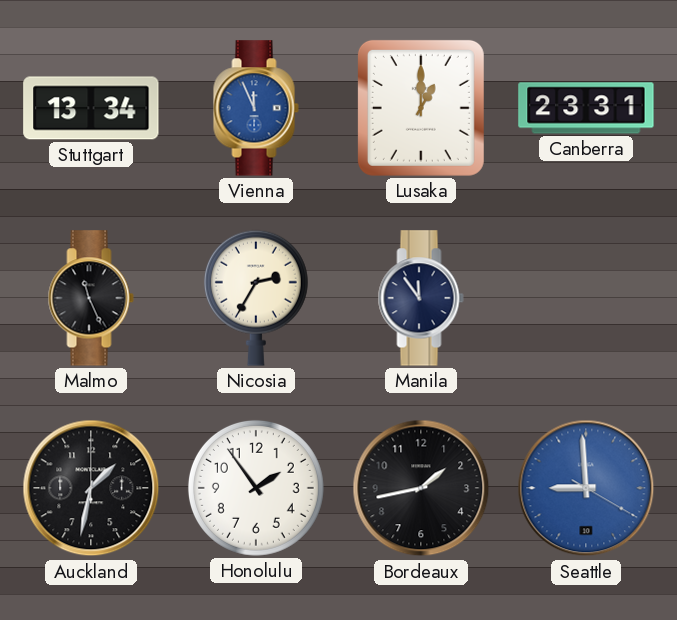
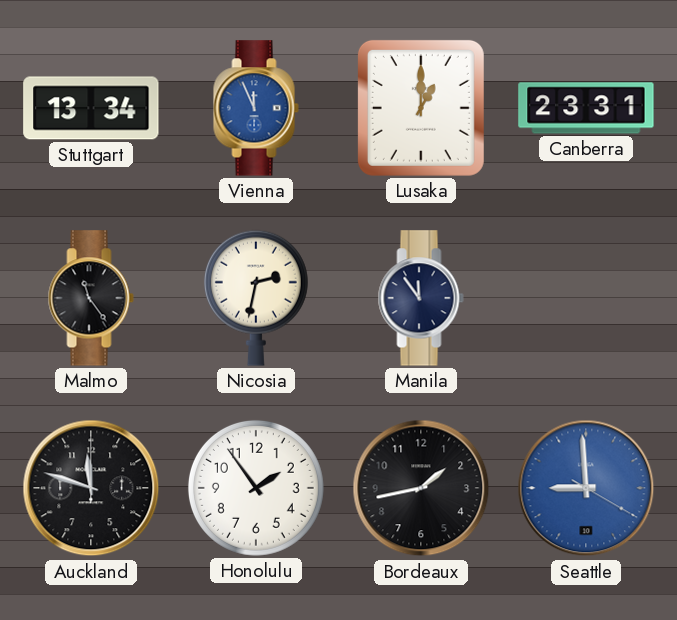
Malmo: 11:26 -> 11:24
Nicosia: 2:35 -> 2:32
Auckland: 1:32 -> 11:48
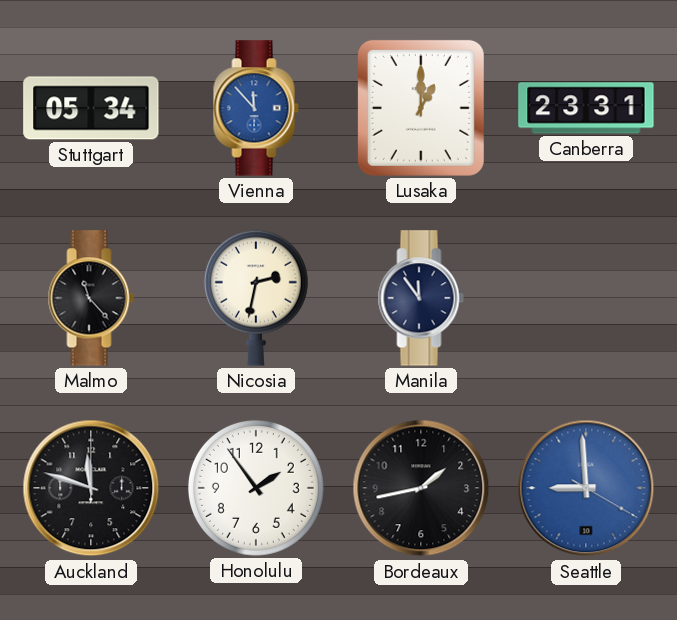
Stuttgart: 13:34 -> 05:34
Vienna: 11:56 -> 11:53
Malmo: 11:24 -> 11:23
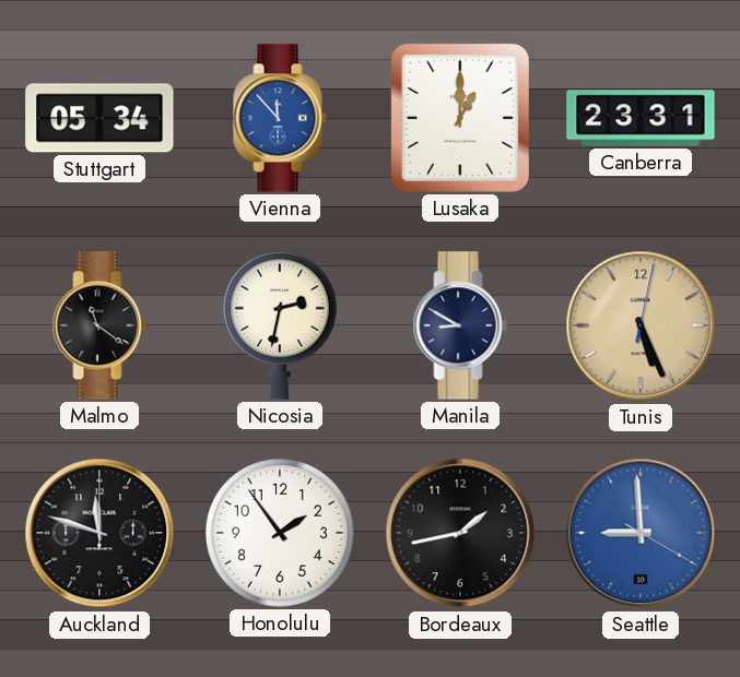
Malmo: 11:23 -> 11:21
Manila: 11:54 -> 8:50
Tunis: none -> 5:26
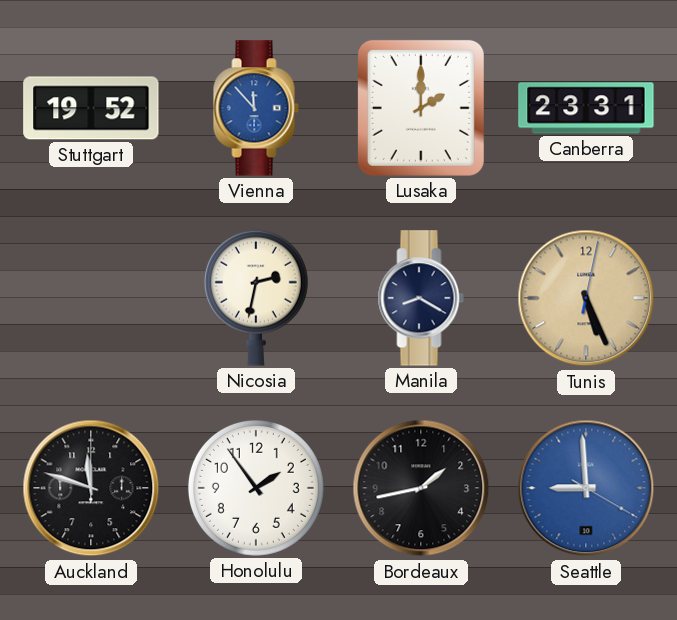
Stuttgart: 05:34 -> 19:52
Lusaka: 1:00 -> 2:00
Malmo: 11:21 -> none
Manila: 8:50 -> 8:20
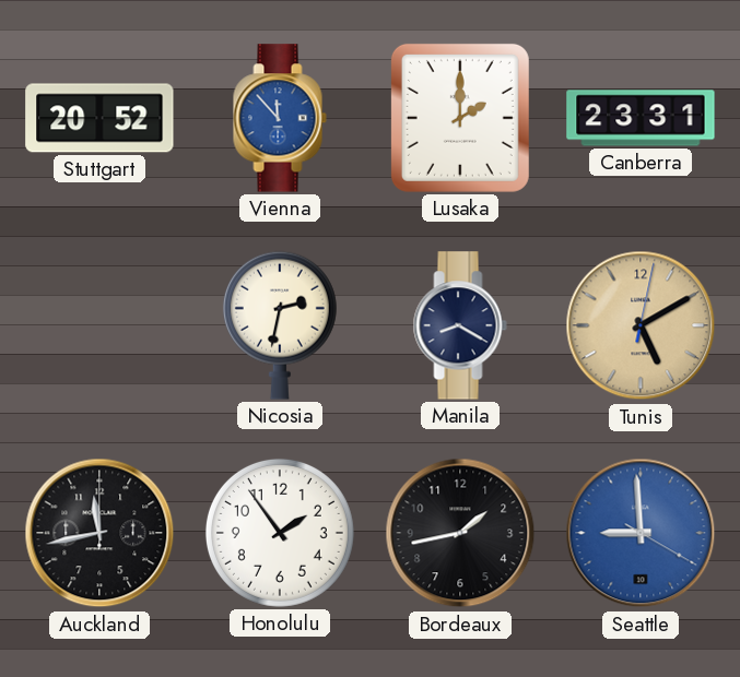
Stuttgart: 19:52 -> 20:52
Tunis: 5:26 -> 5:10
Auckland: 11:48 -> 11:43
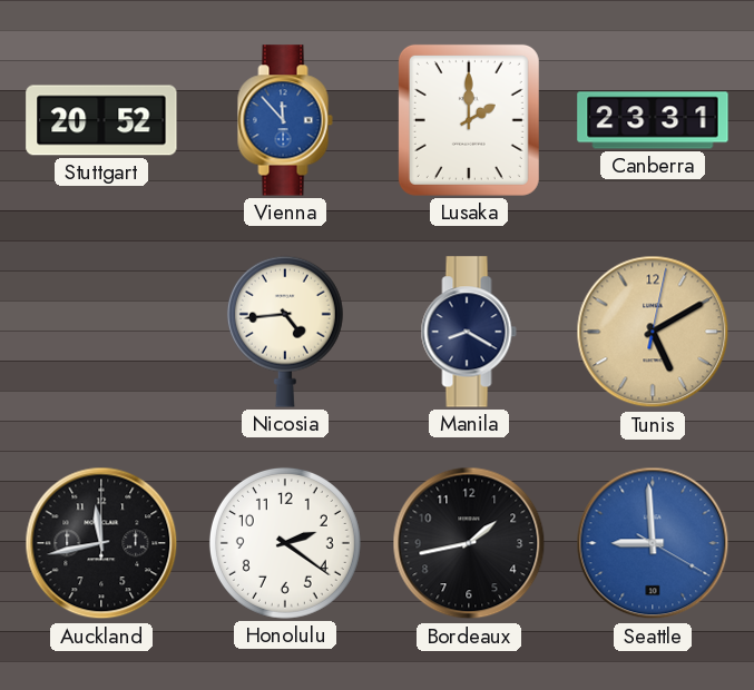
Nicosia: 2:32 -> 4:44
Honolulu: 1:54 -> 2:21
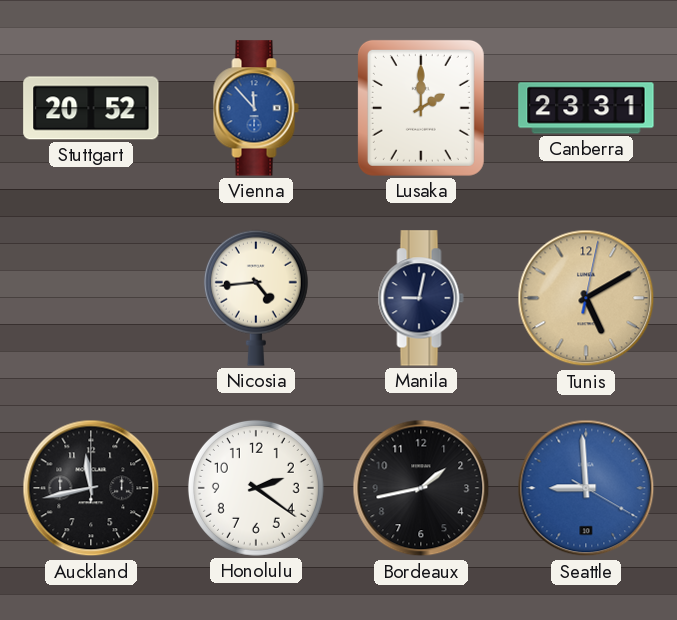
Manila: 8:20 -> 9:02
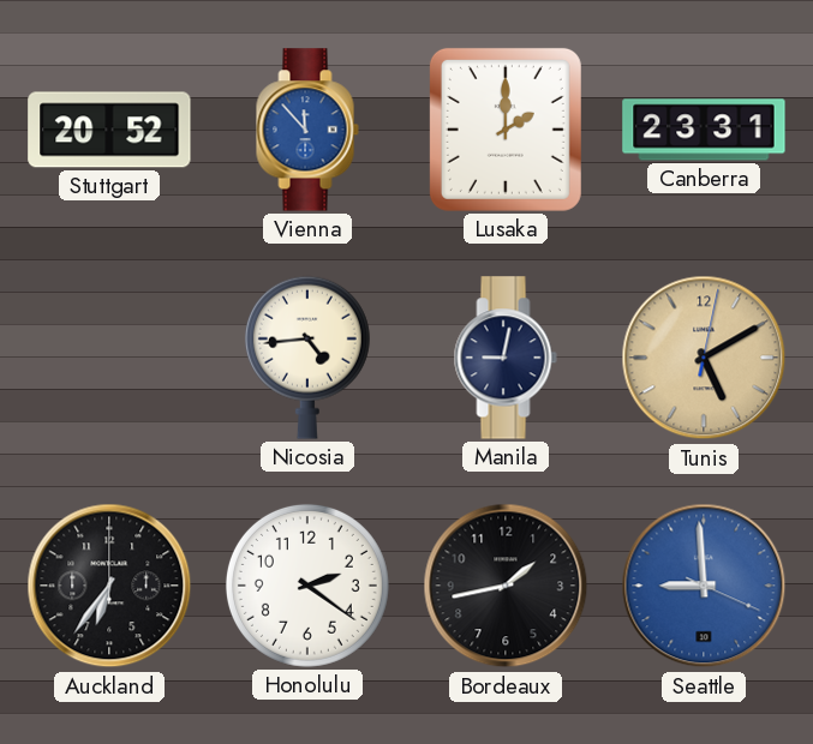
Auckland: 11:43 -> 6:36
Seattle: 8:59:20 -> 8:59:19
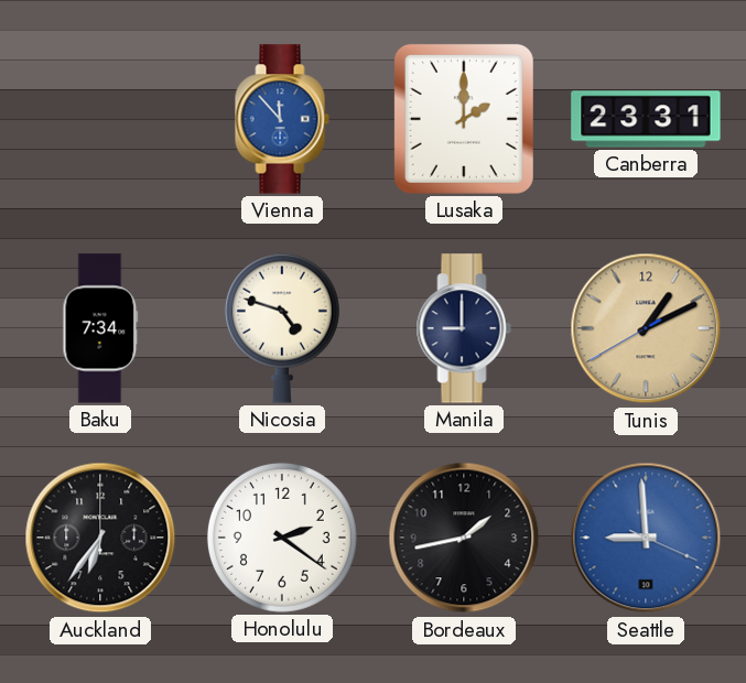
Stuttgart: 20:52 -> none
Baku: none -> 7:34
Nicosia: 4:44 -> 4:48
Manila: 9:02 -> 9:00
Tunis: 5:10 -> 1:10
